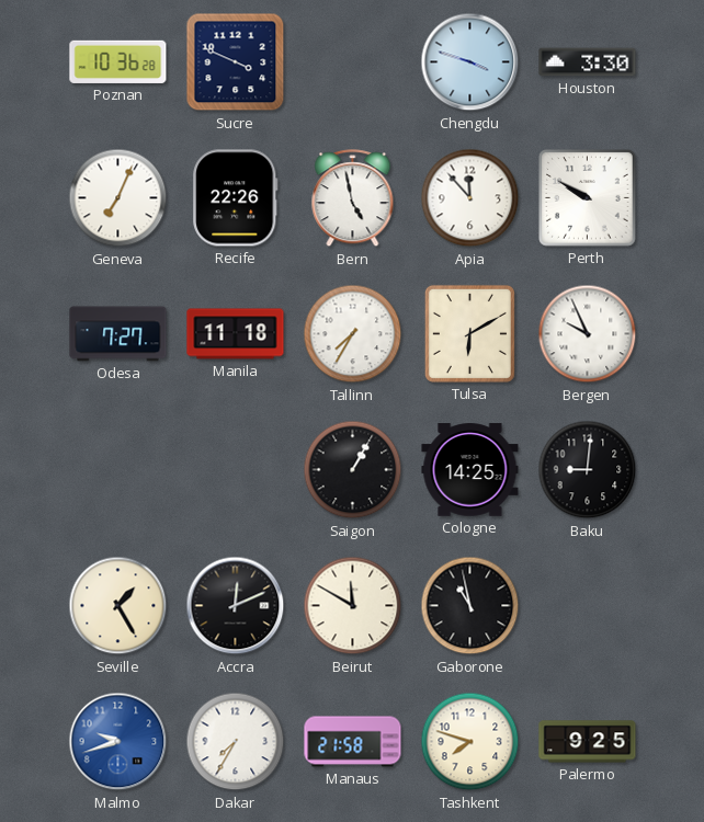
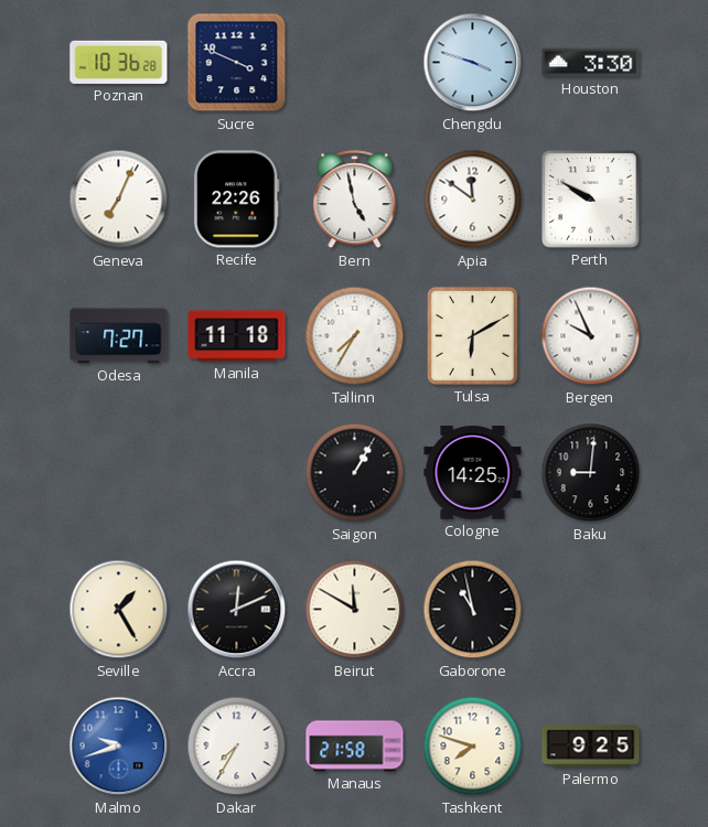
Apia: 11:53 -> 11:51
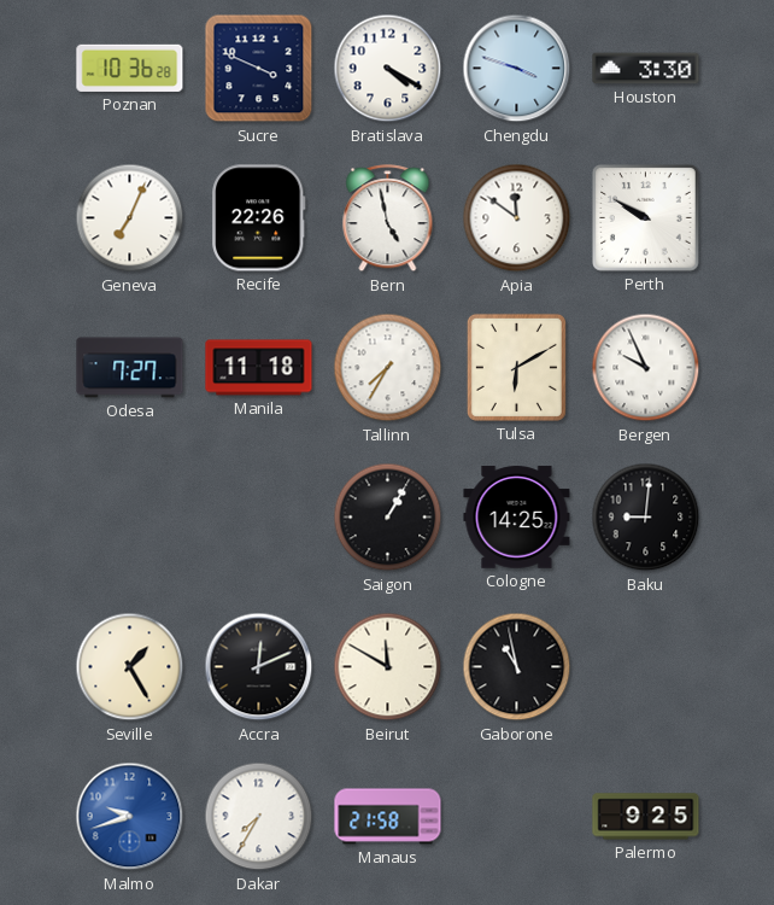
Bratislava: none -> 4:20
Tashkent: 7:48 -> none
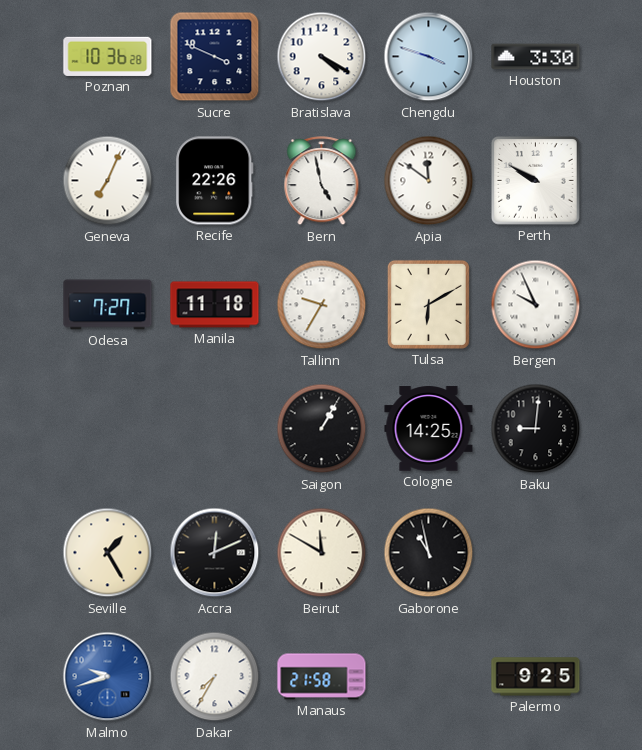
Tallinn: 7:35 -> 9:35
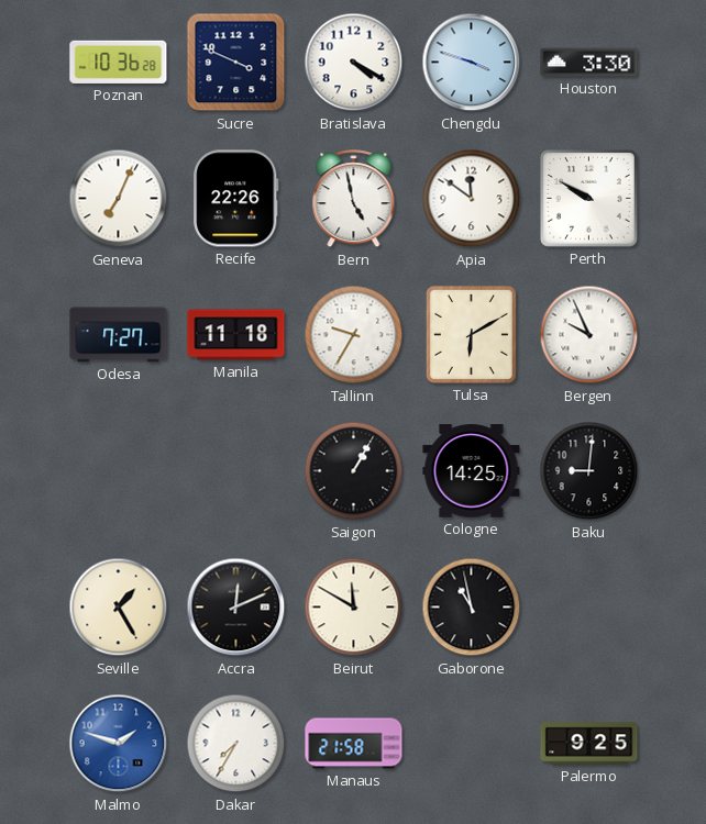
Malmo: 9:42 -> 1:48
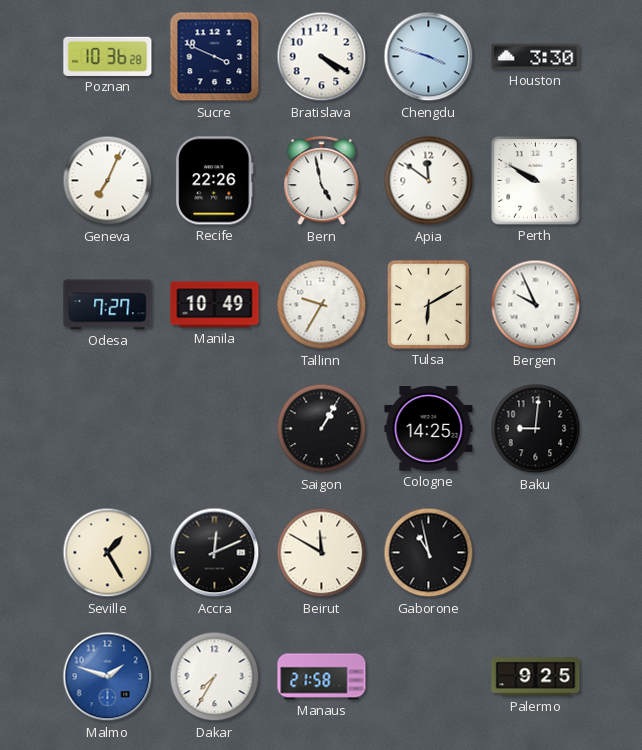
Manila: 11:18 -> 10:49
